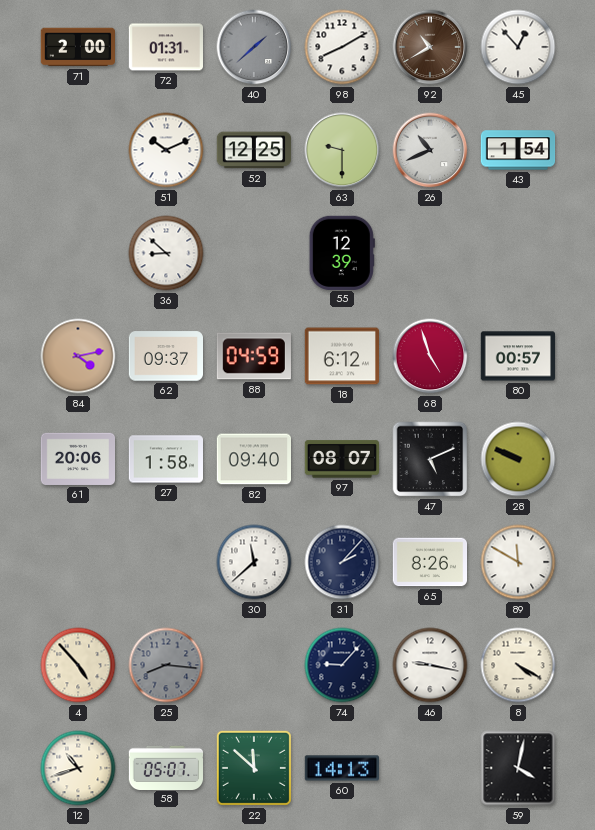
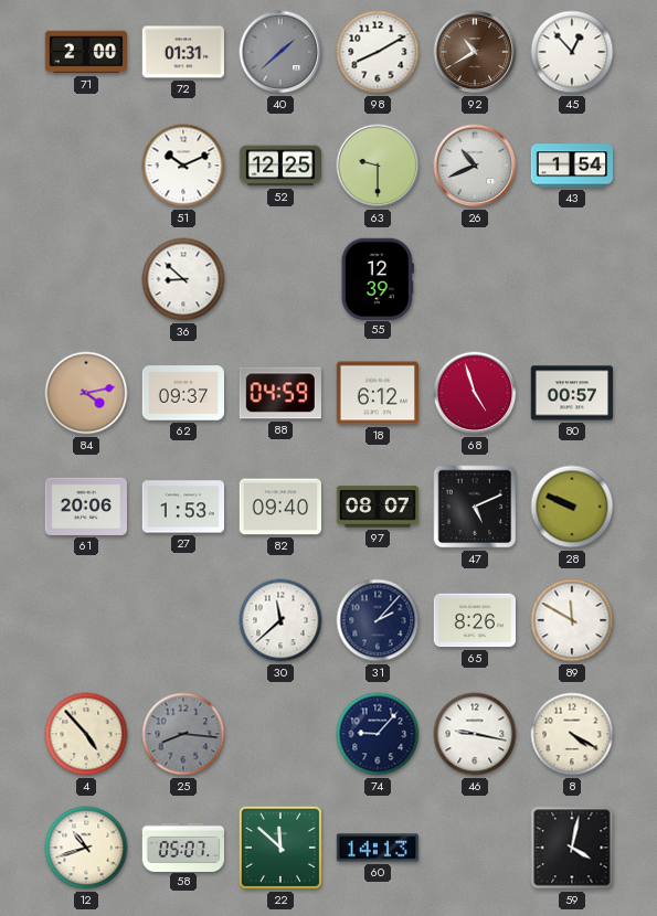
27: 1:58 -> 1:53
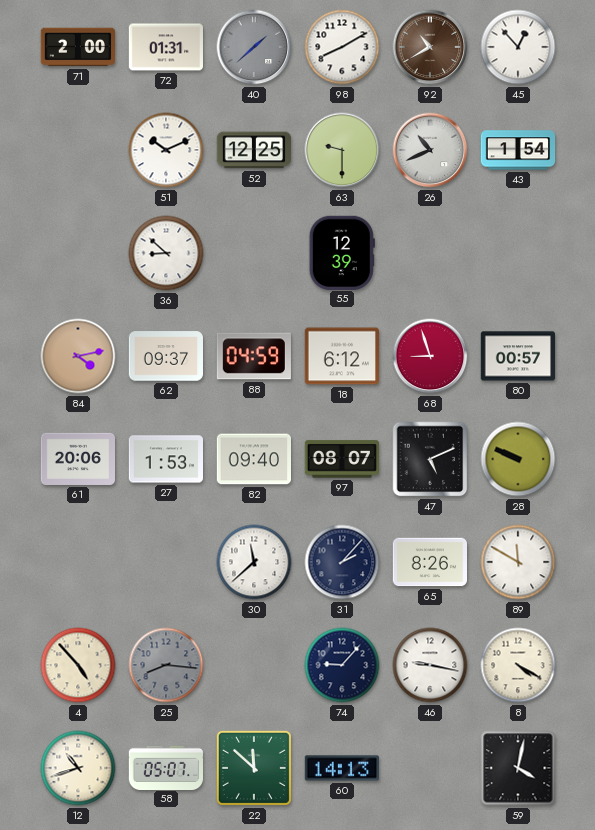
68: 4:57 -> 8:57
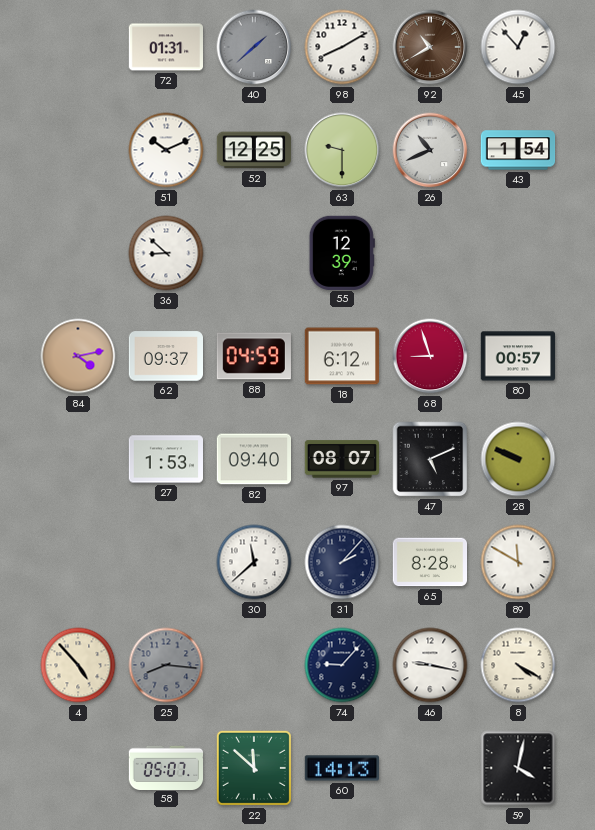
71: 2:00 -> none
61: 20:06 -> none
65: 8:26 -> 8:28
12: 10:42 -> none
